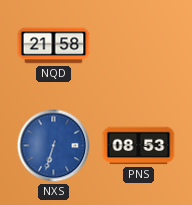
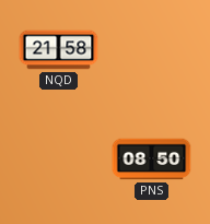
NXS: 6:33 -> none
PNS: 08:53 -> 08:50
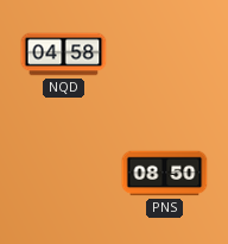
NQD: 21:58 -> 04:58
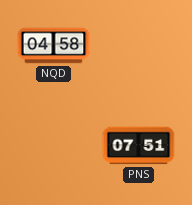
PNS: 08:50 -> 07:51
